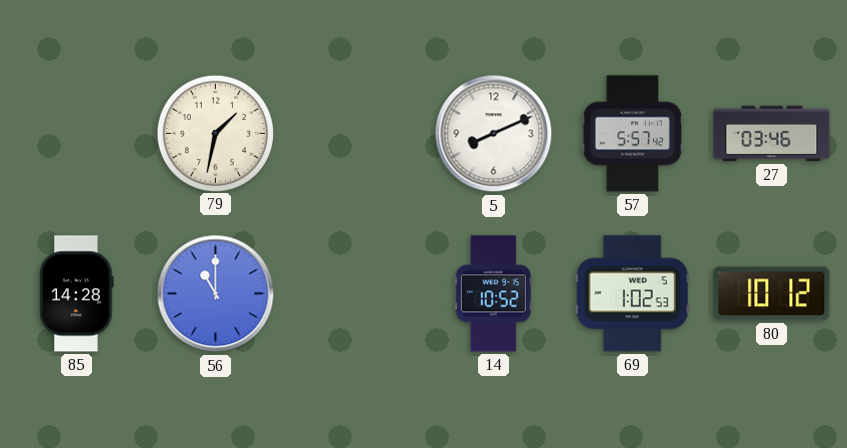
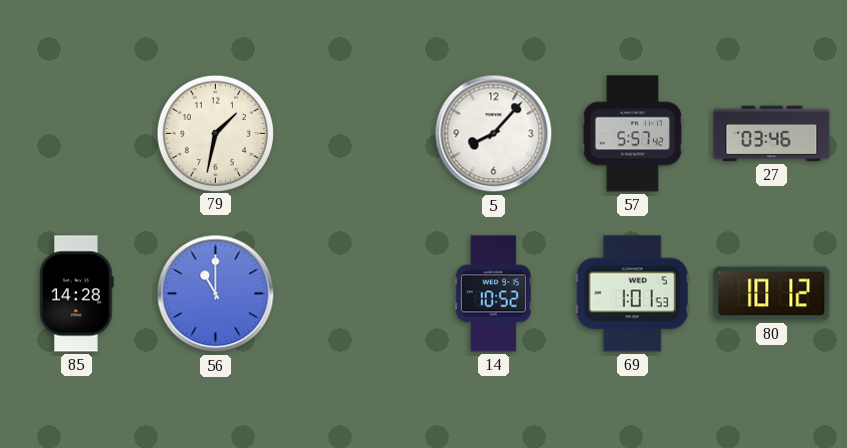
5: 8:11 -> 8:07
69: 1:02 -> 1:01
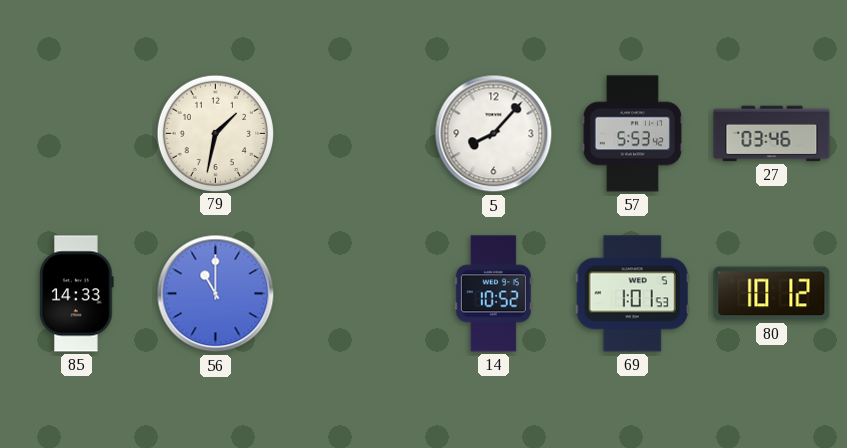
57: 5:57 -> 5:53
85: 14:28 -> 14:33
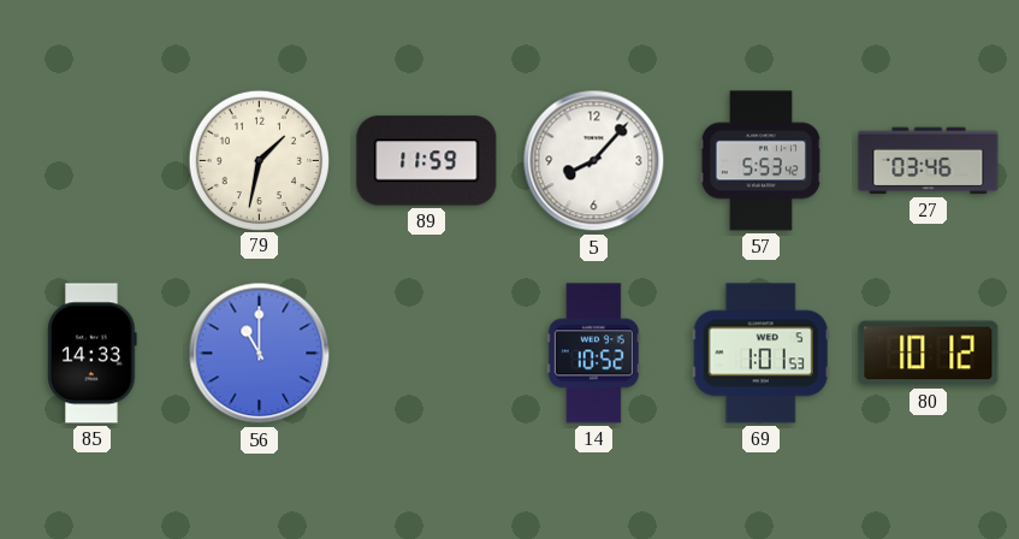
89: none -> 11:59
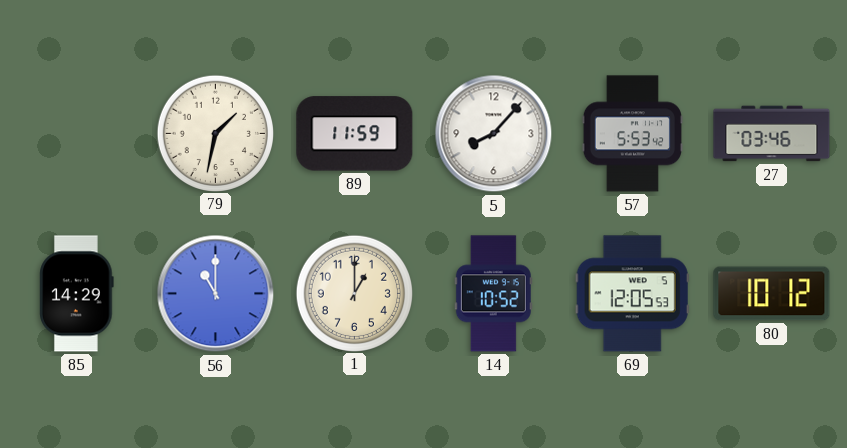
85: 14:33 -> 14:29
1: none -> 1:00
69: 1:01 -> 12:05
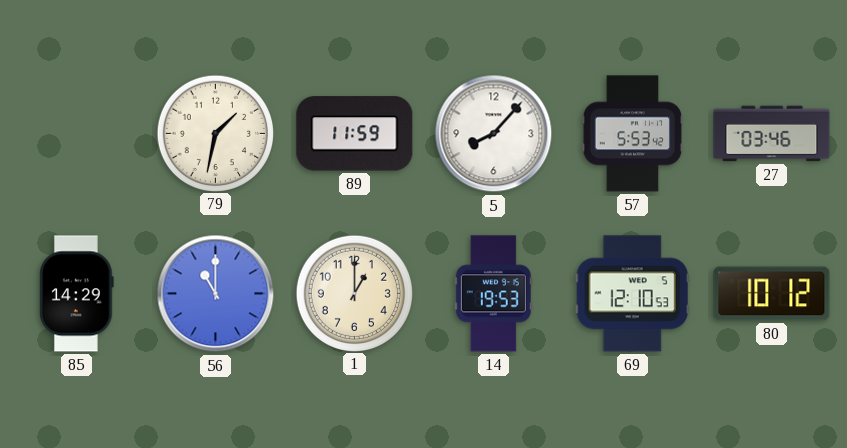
14: 10:52 -> 19:53
69: 12:05 -> 12:10
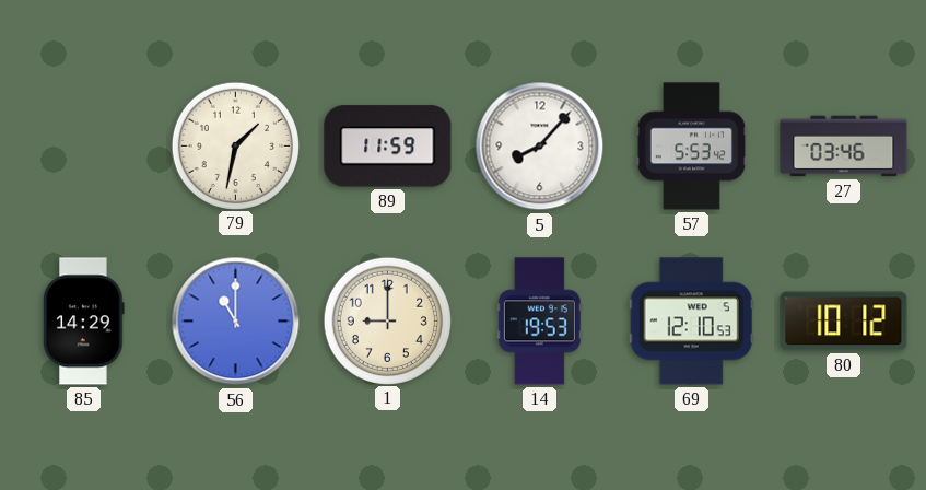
1: 1:00 -> 9:00
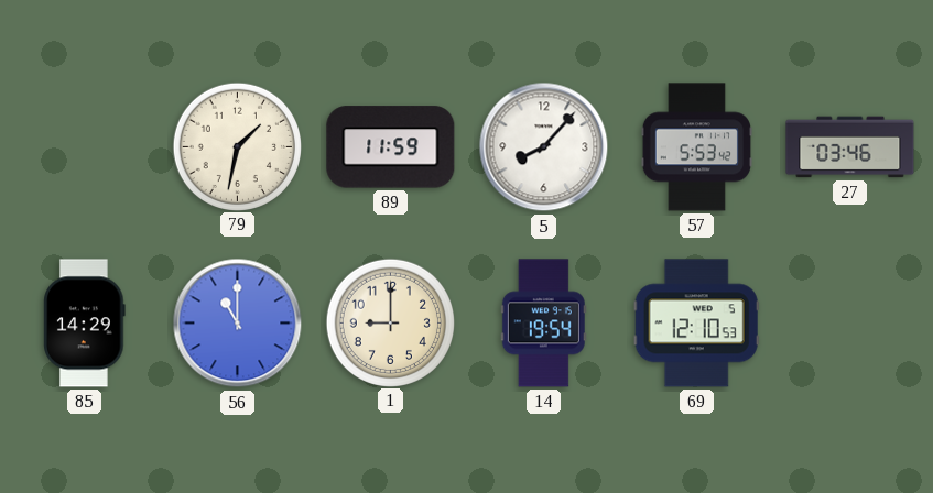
14: 19:53 -> 19:54
80: 10:12 -> none
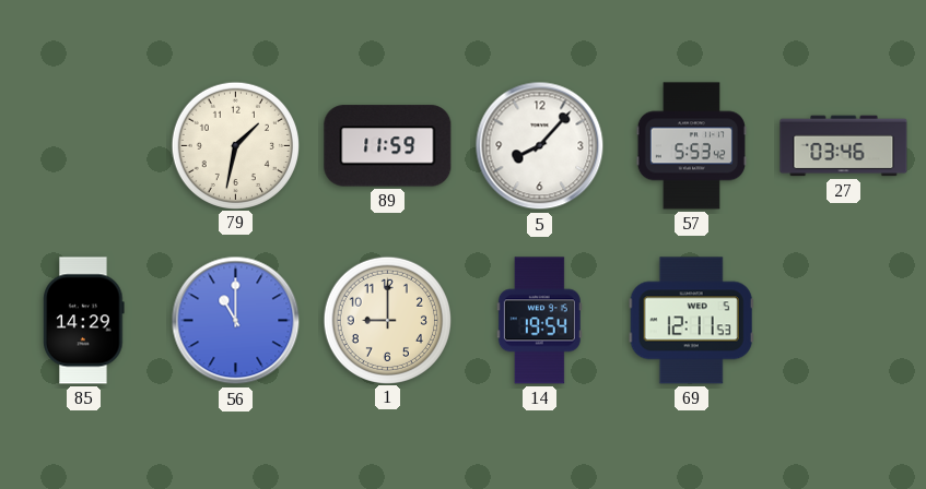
69: 12:10 -> 12:11
